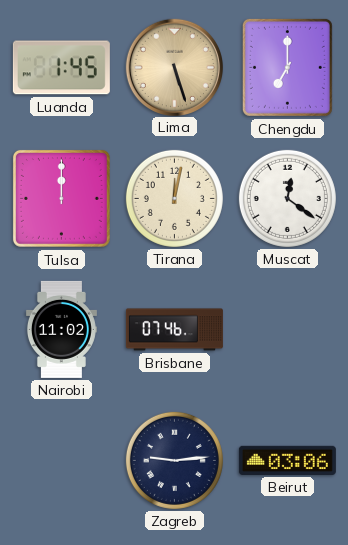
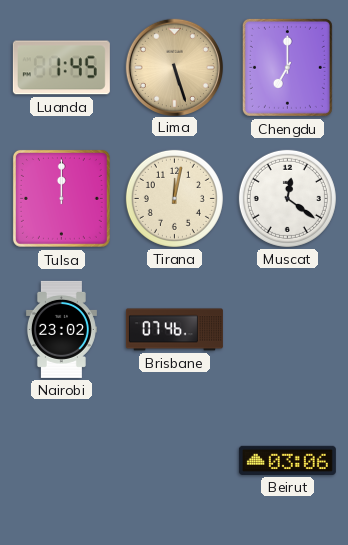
Nairobi: 11:02 -> 23:02
Zagreb: 9:14 -> none
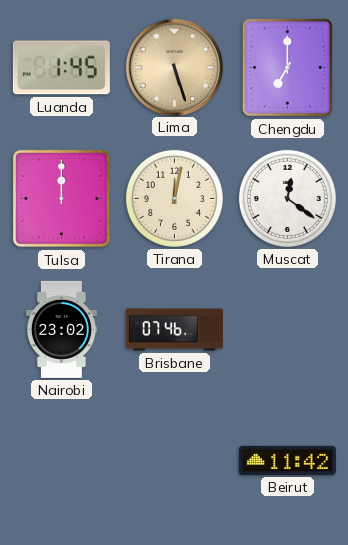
Beirut: 03:06 -> 11:42
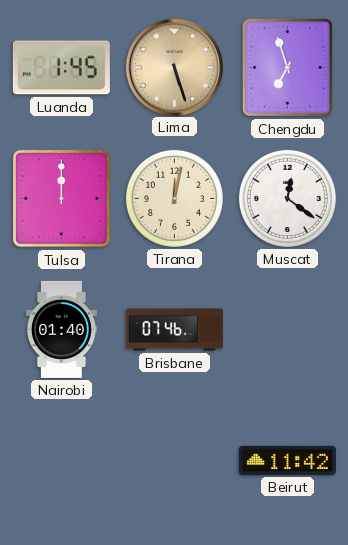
Chengdu: 7:00 -> 6:57
Nairobi: 23:02 -> 01:40
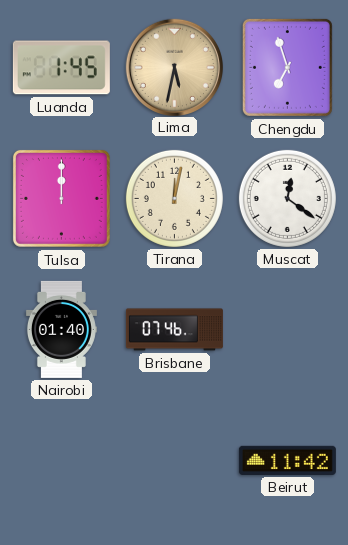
Lima: 5:27 -> 5:32
